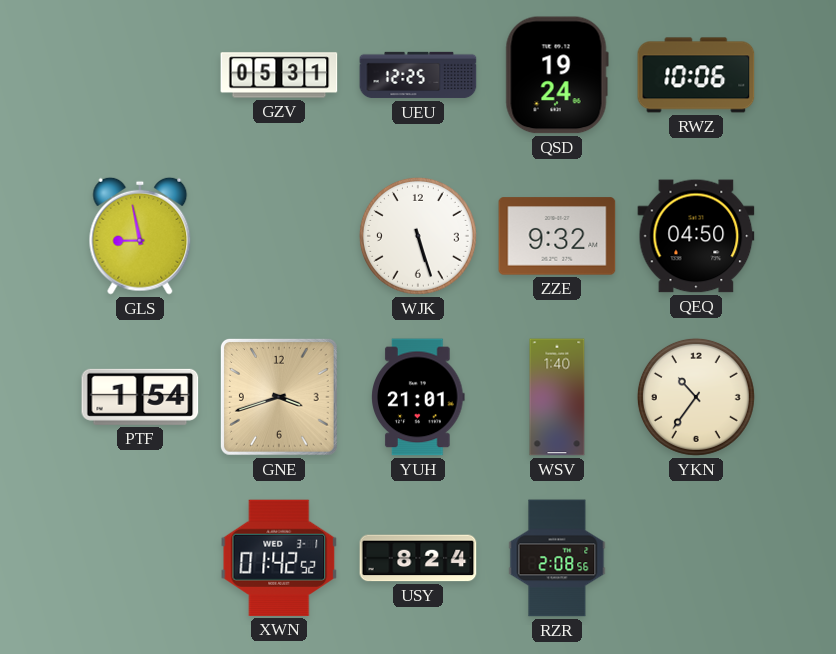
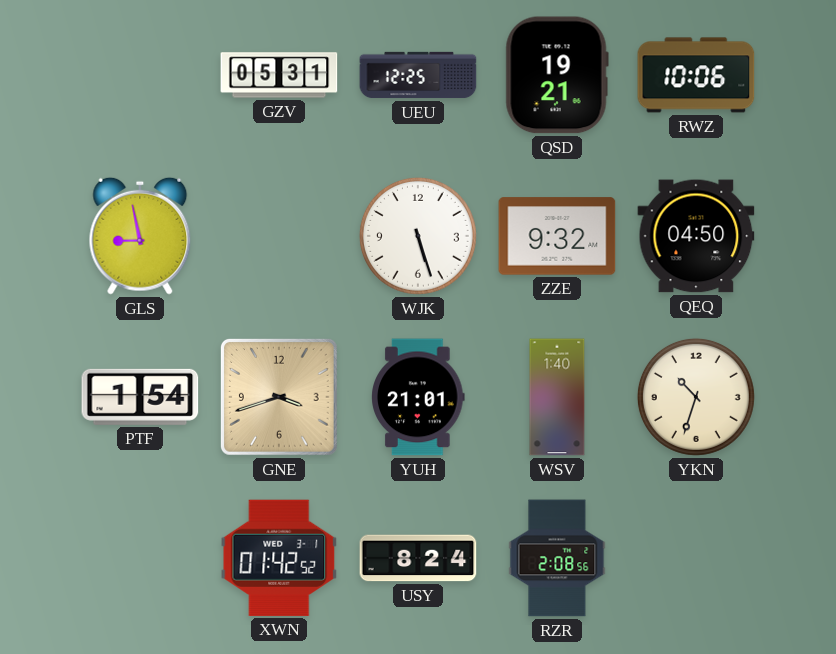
QSD: 19:24 -> 19:21
YKN: 10:36 -> 10:33
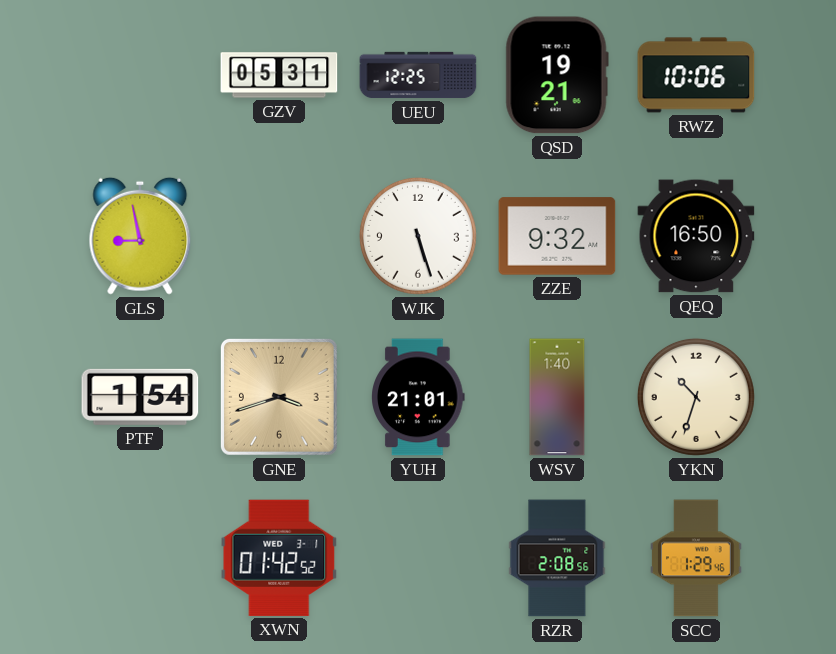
QEQ: 04:50 -> 16:50
USY: 8:24 -> none
SCC: none -> 1:29
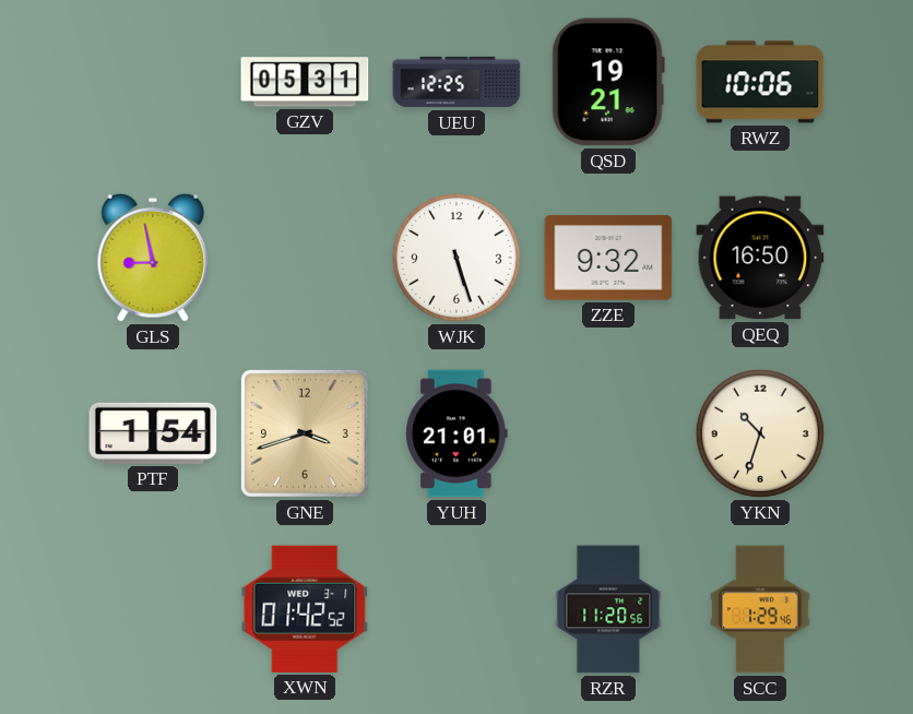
WSV: 1:40 -> none
RZR: 2:08 -> 11:20
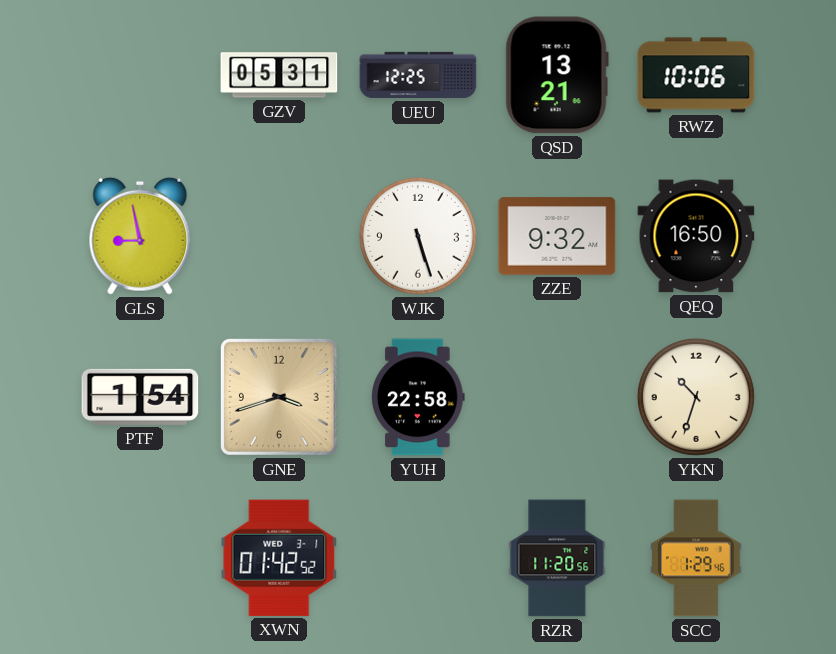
QSD: 19:21 -> 13:21
YUH: 21:01 -> 22:58
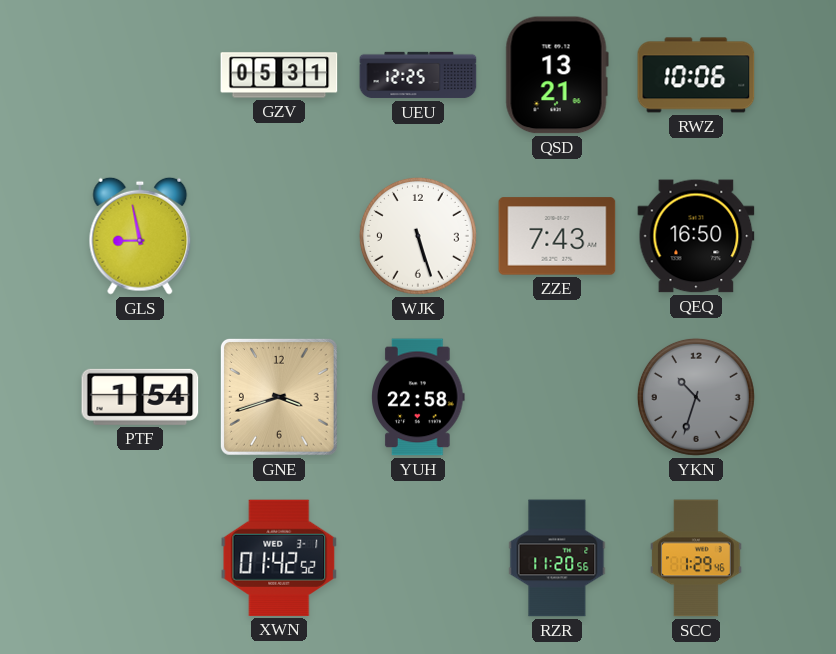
ZZE: 9:32 -> 7:43
YKN dial: cream -> grey
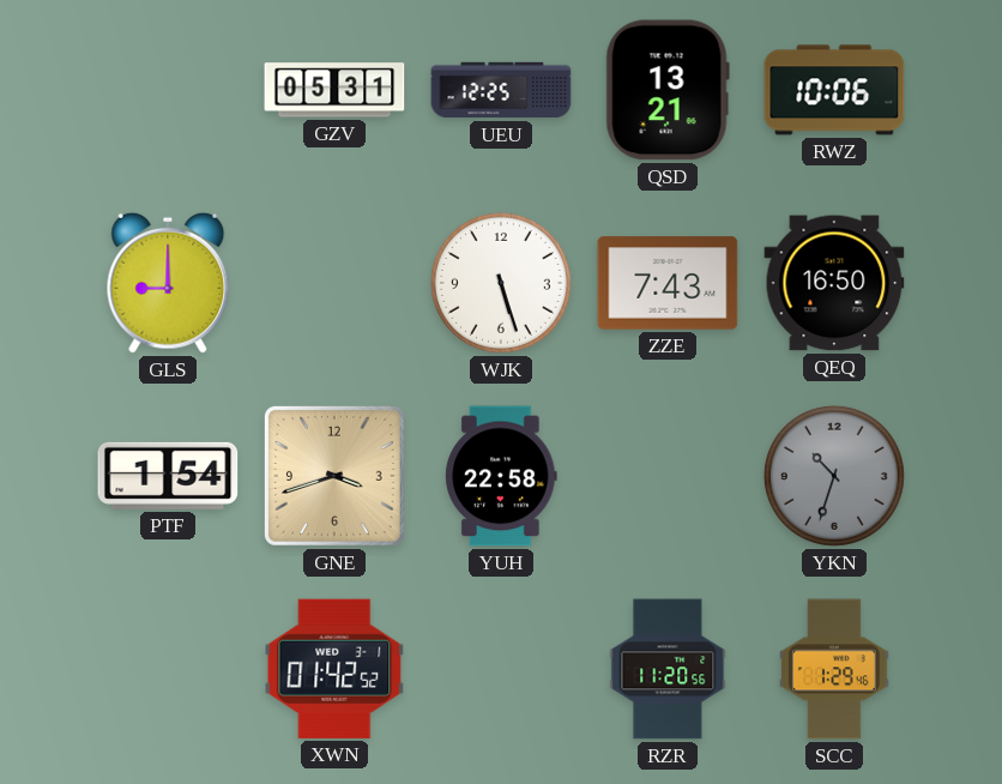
GLS: 8:58 -> 9:00
